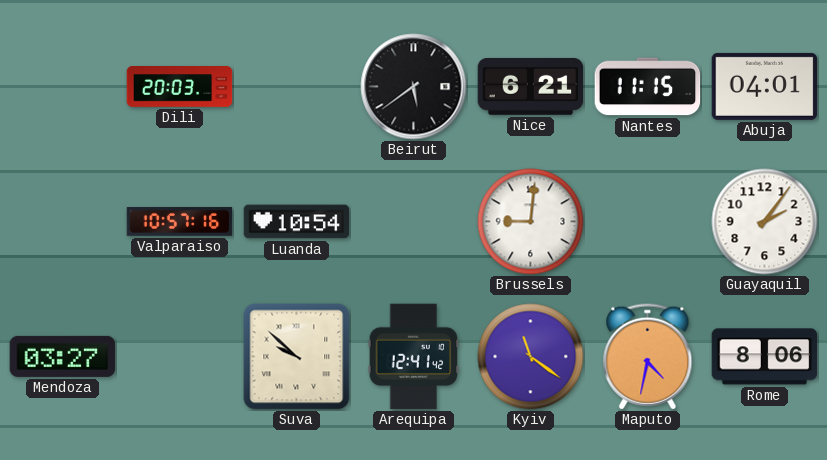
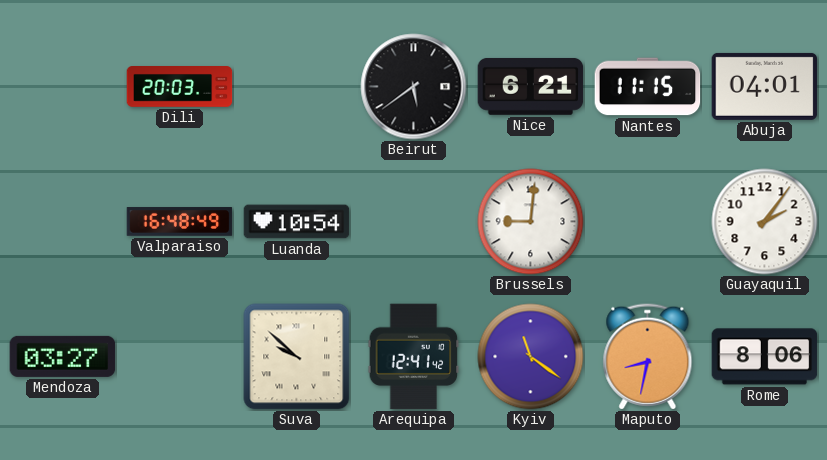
Valparaiso: 10:57 -> 16:48
Maputo: 4:32 -> 8:32
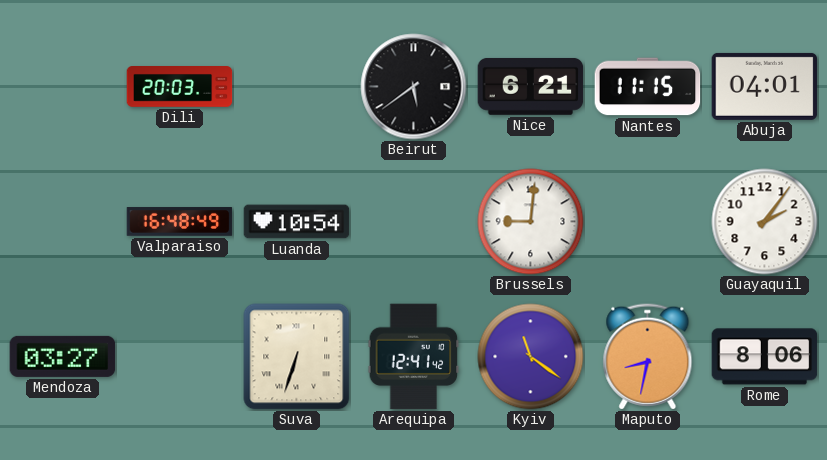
Suva: 9:52 -> 6:33
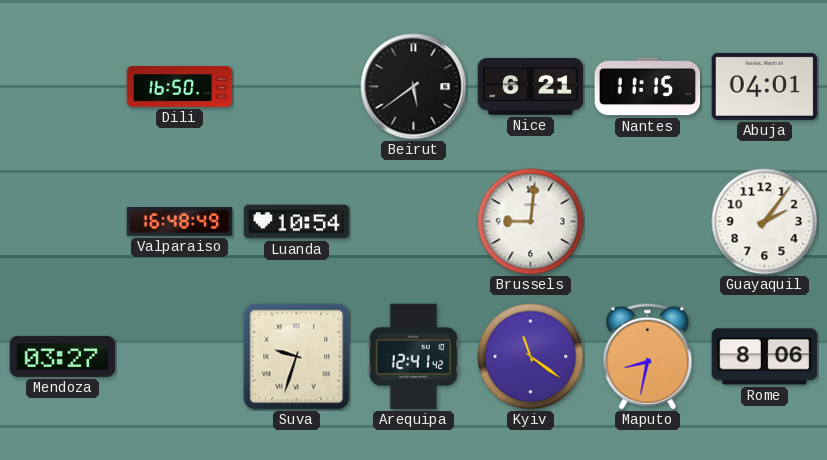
Dili: 20:03 -> 16:50
Suva: 6:33 -> 9:33
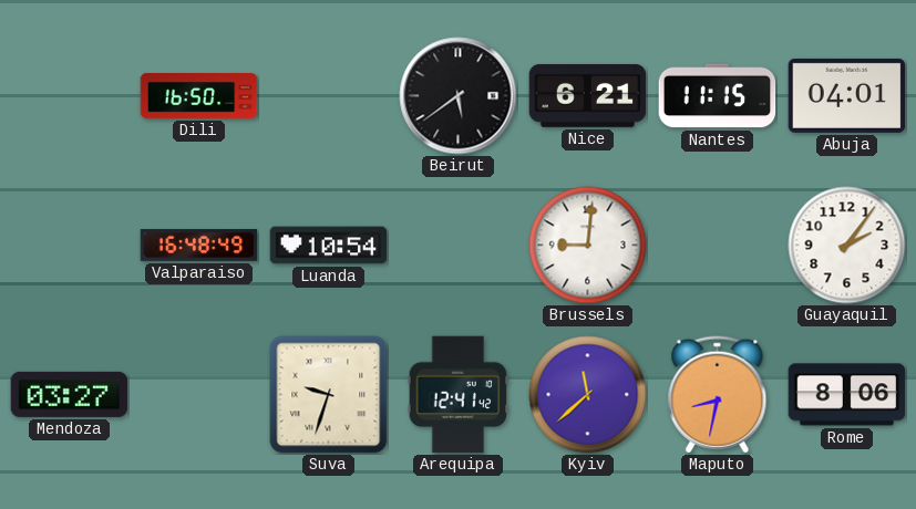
Kyiv: 11:21 -> 11:38
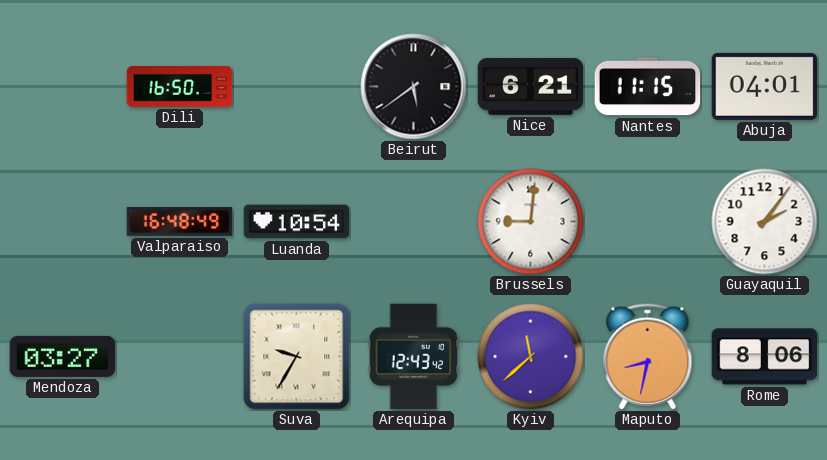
Suva: 9:33 -> 9:35
Arequipa: 12:41 -> 12:43
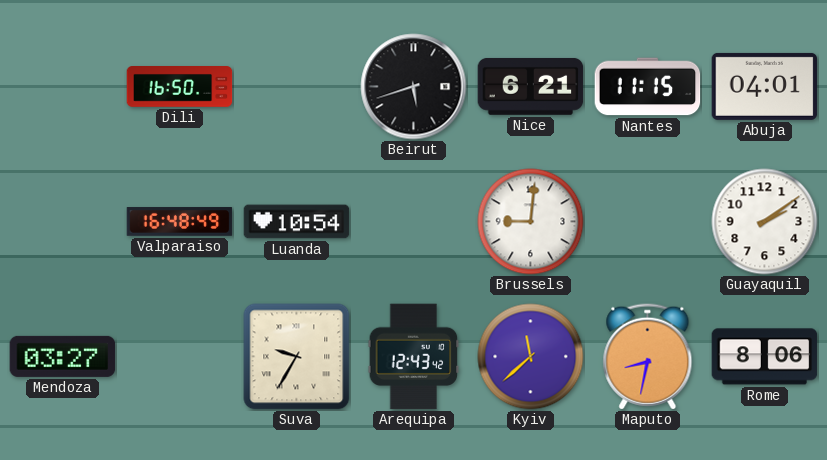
Beirut: 5:39 -> 5:42
Guayaquil: 2:06 -> 2:09
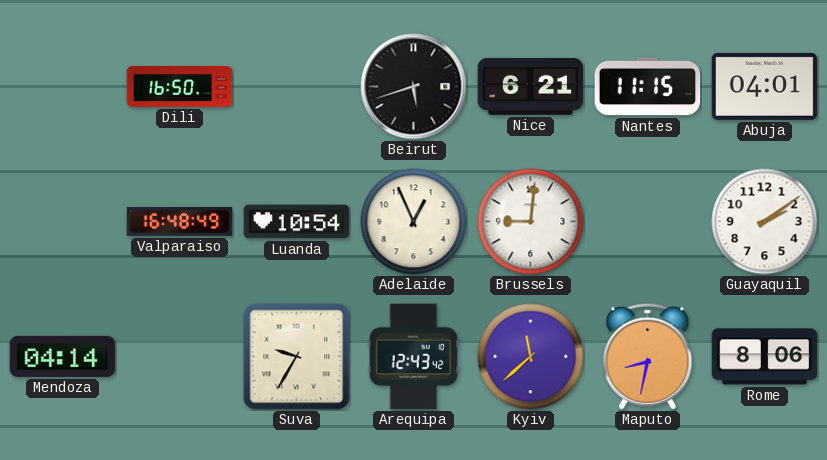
Adelaide: none -> 12:56
Mendoza: 03:27 -> 04:14
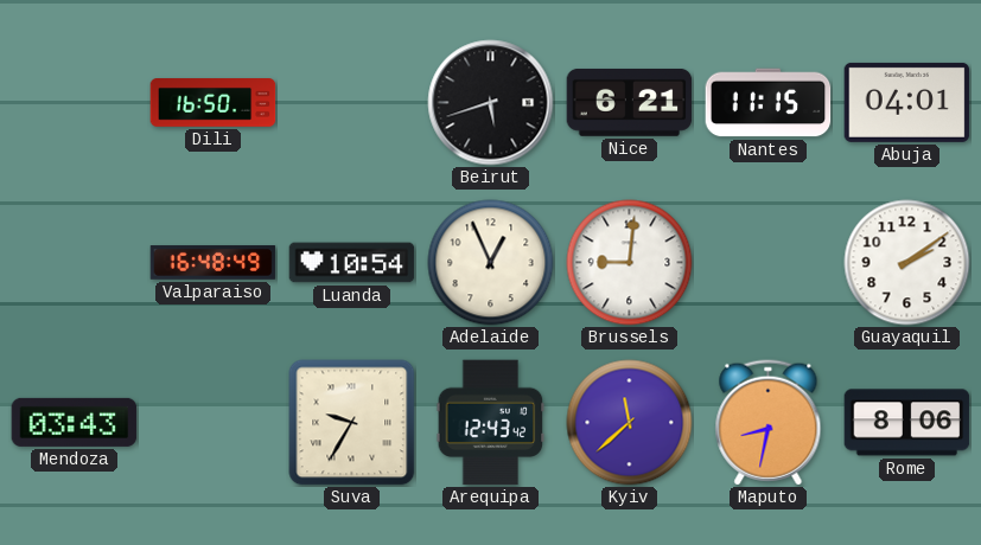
Mendoza: 04:14 -> 03:43
